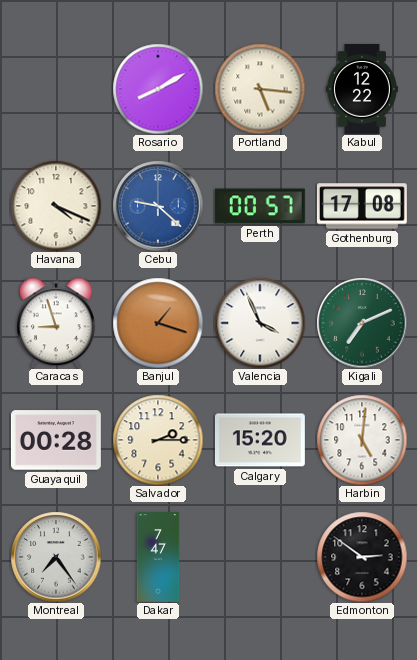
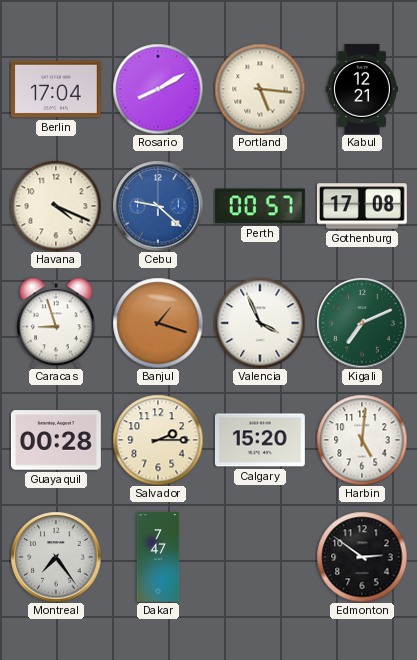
Berlin: none -> 17:04
Kabul: 12:22 -> 12:21
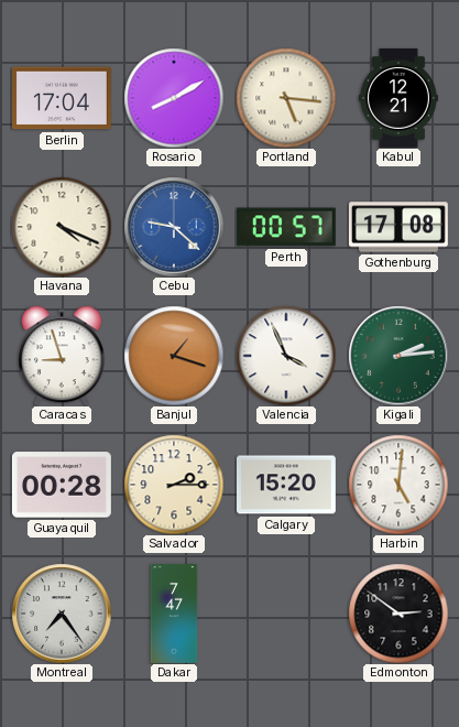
Kigali: 7:11 -> 2:14
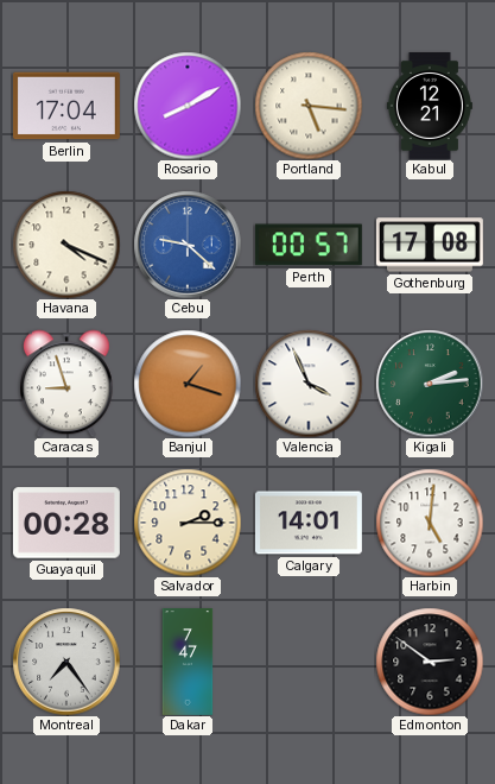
Calgary: 15:20 -> 14:01
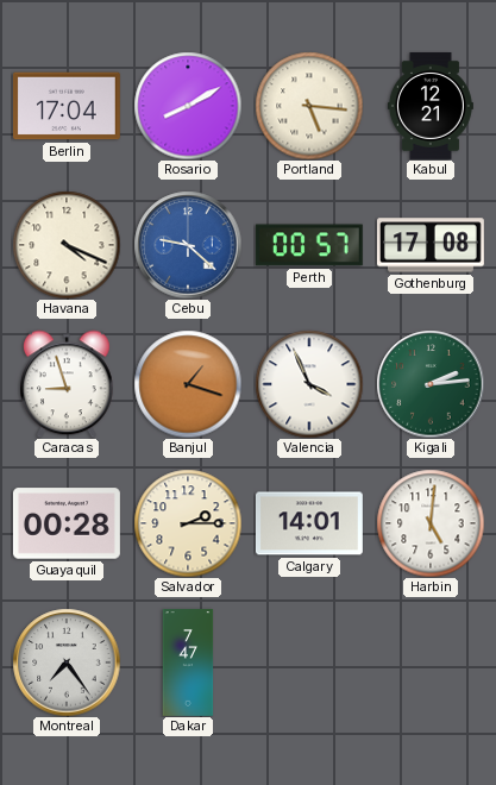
Edmonton: 2:51 -> none
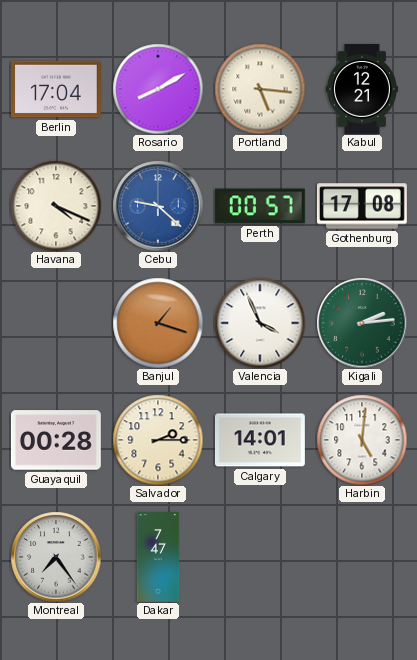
Caracas: 8:57 -> none
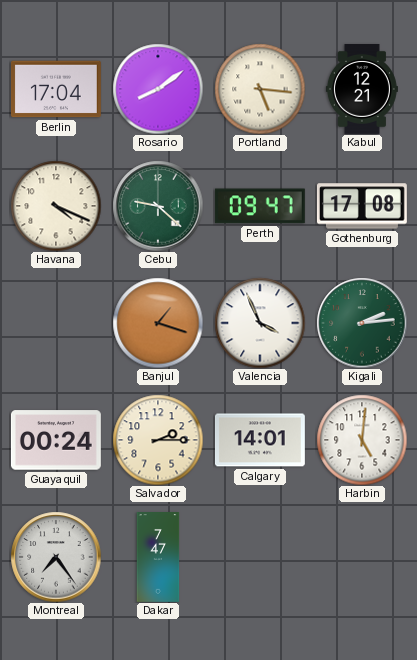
Rosario: 8:10 -> 8:09
Cebu dial: blue -> green
Perth: 00:57 -> 09:47
Guayaquil: 00:28 -> 00:24
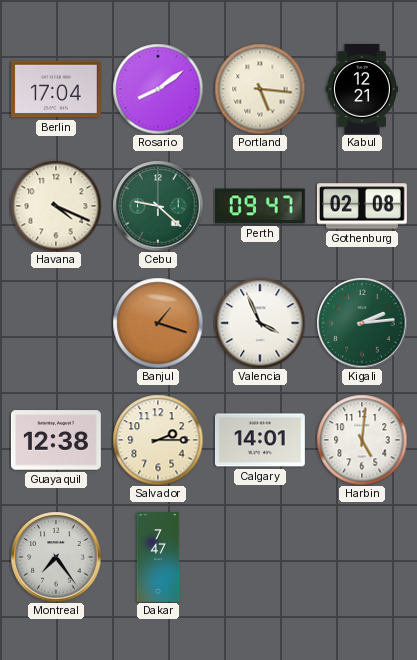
Gothenburg: 17:08 -> 02:08
Guayaquil: 00:24 -> 12:38
